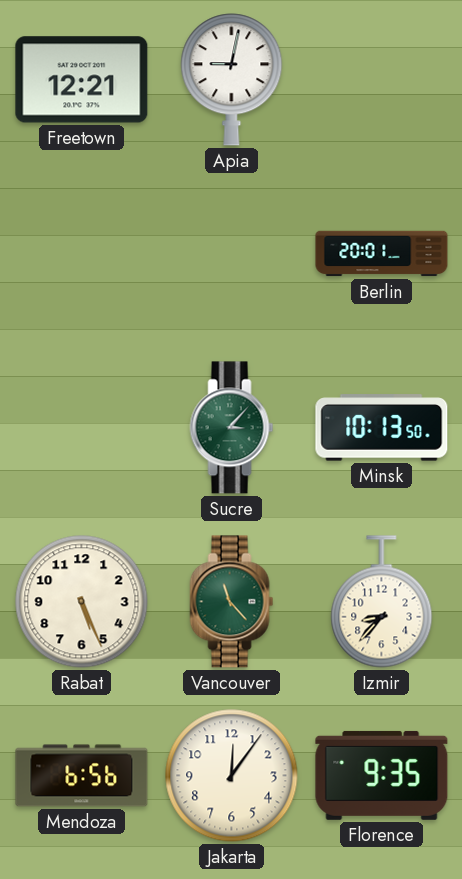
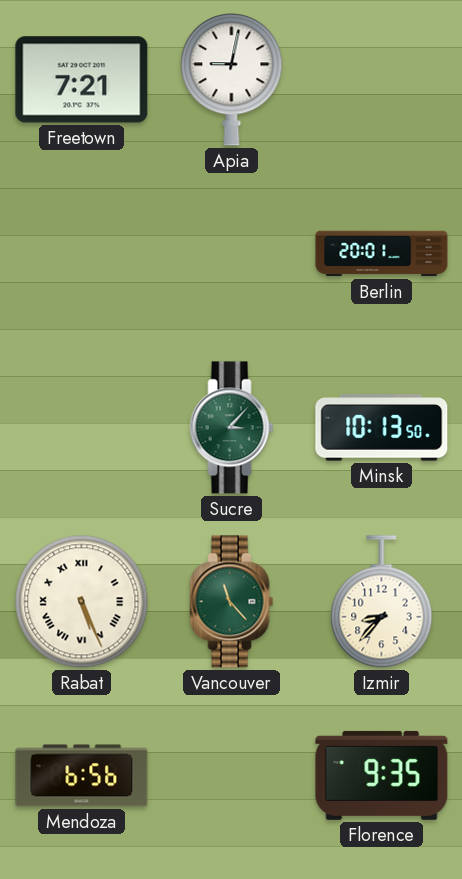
Freetown: 12:21 -> 7:21
Rabat numerals: Arabic -> Roman
Jakarta: 12:06 -> none
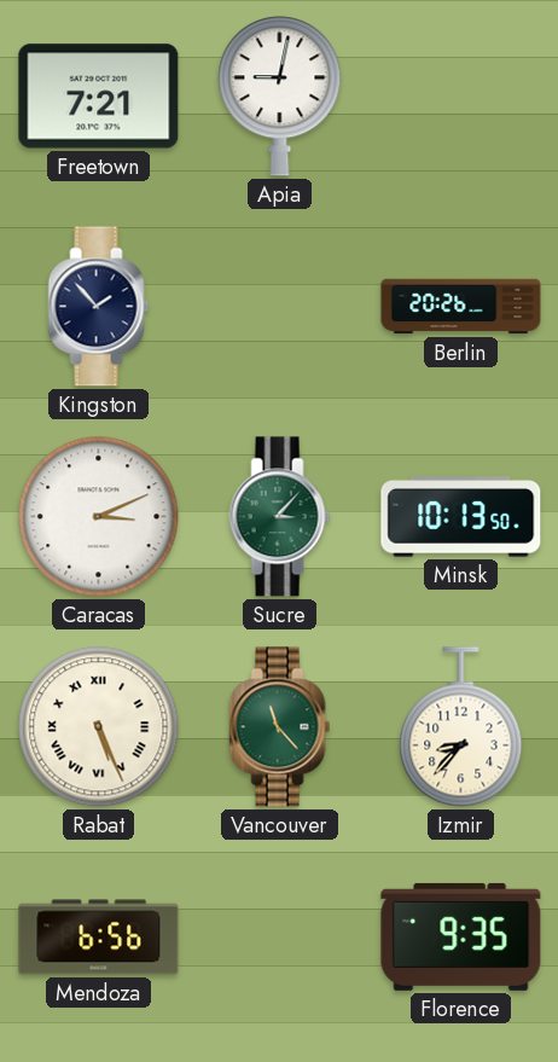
Kingston: none -> 1:53
Berlin: 20:01 -> 20:26
Caracas: none -> 3:11
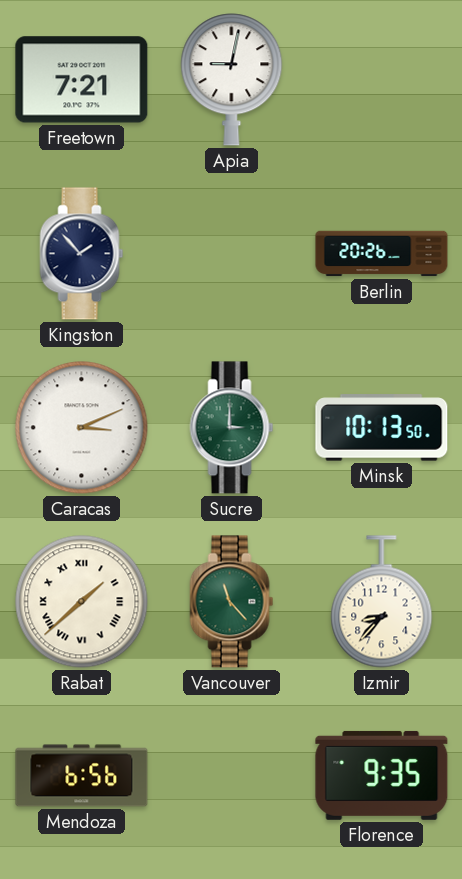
Sucre: 3:07 -> 3:00
Rabat: 5:26 -> 1:38
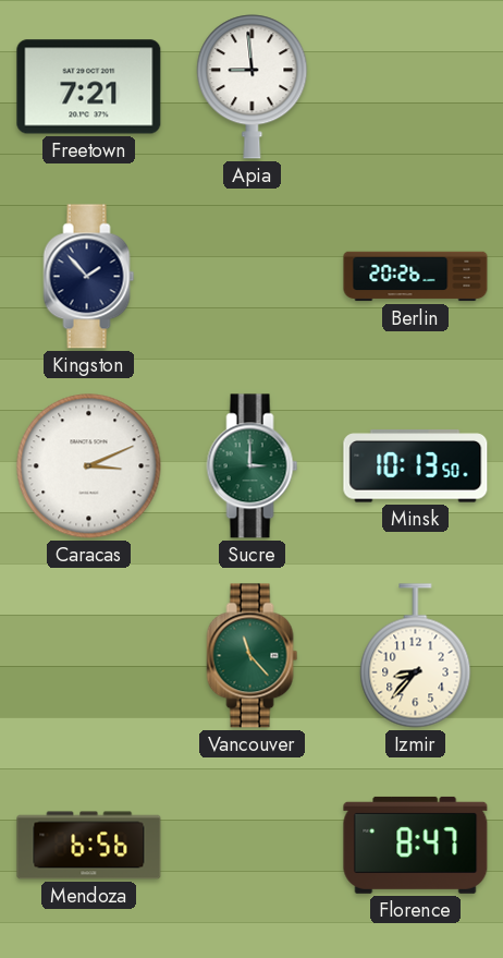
Apia: 9:02 -> 8:59
Rabat: 1:38 -> none
Florence: 9:35 -> 8:47
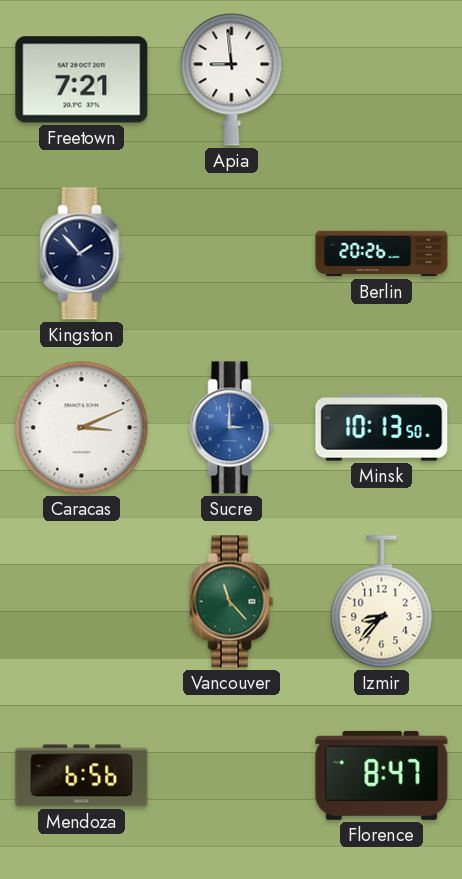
Sucre dial: green -> blue
